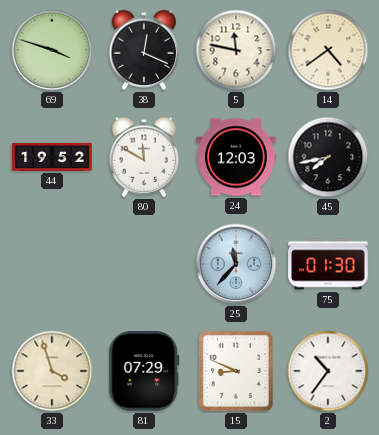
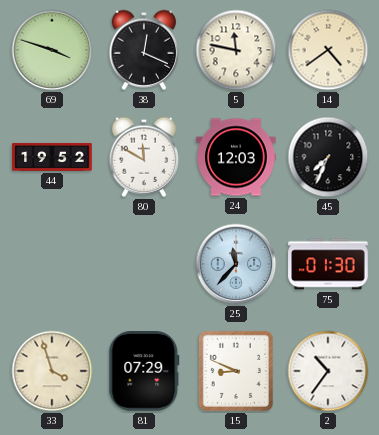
45: 7:43 -> 7:34
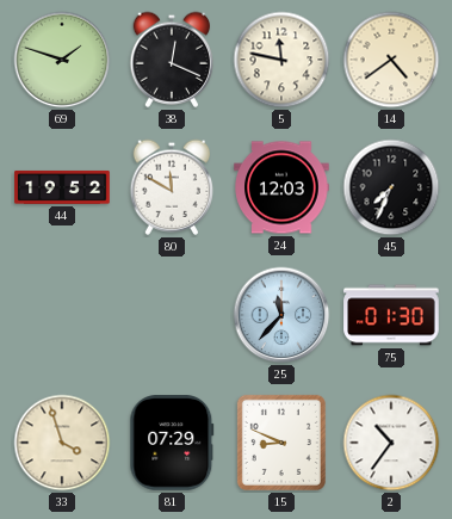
69: 3:48 -> 1:48
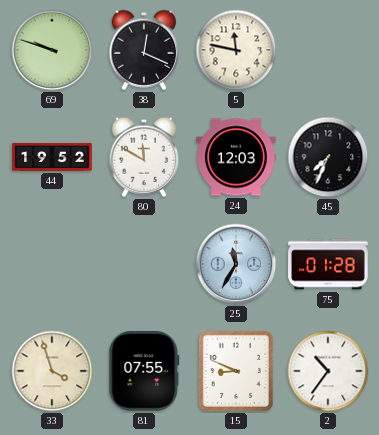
69: 1:48 -> 9:48
14: 4:39 -> none
25: 11:37 -> 11:35
75: 01:30 -> 01:28
81: 07:29 -> 07:55
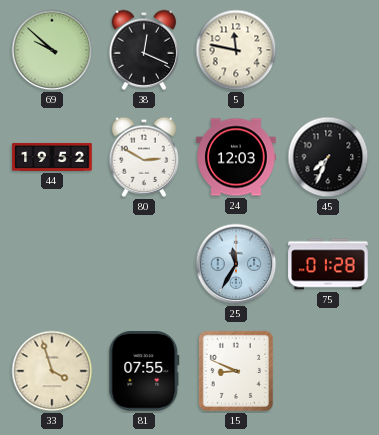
69: 9:48 -> 9:52
80: 11:50 -> 2:50
2: 10:36 -> none
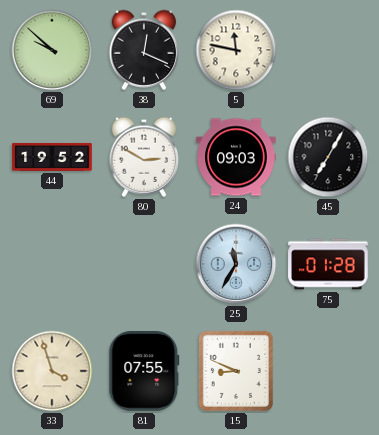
24: 12:03 -> 09:03
45: 7:34 -> 7:05
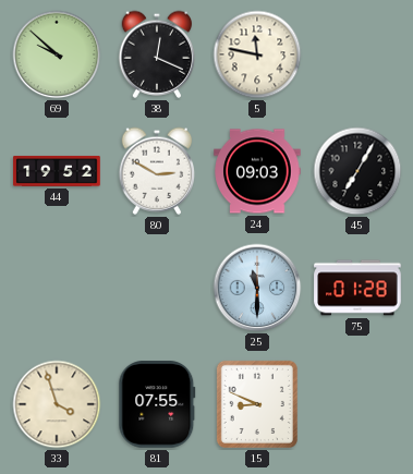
25: 11:35 -> 11:30
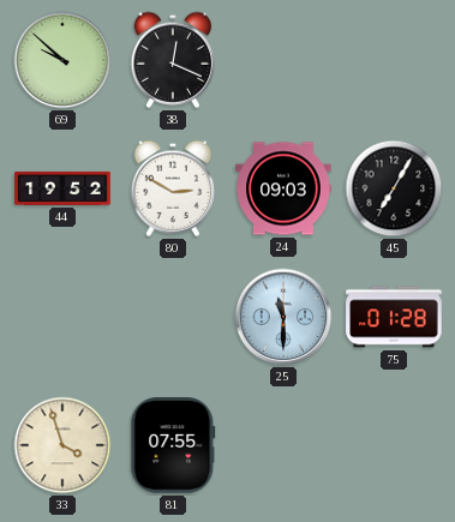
5: 11:47 -> none
15: 8:49 -> none
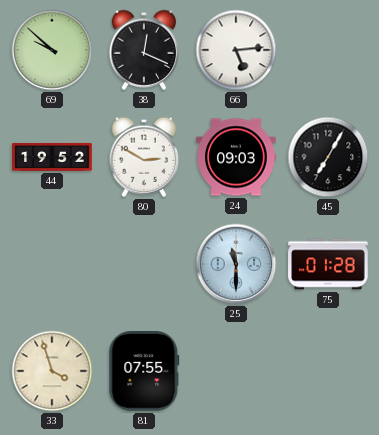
66: none -> 5:14
